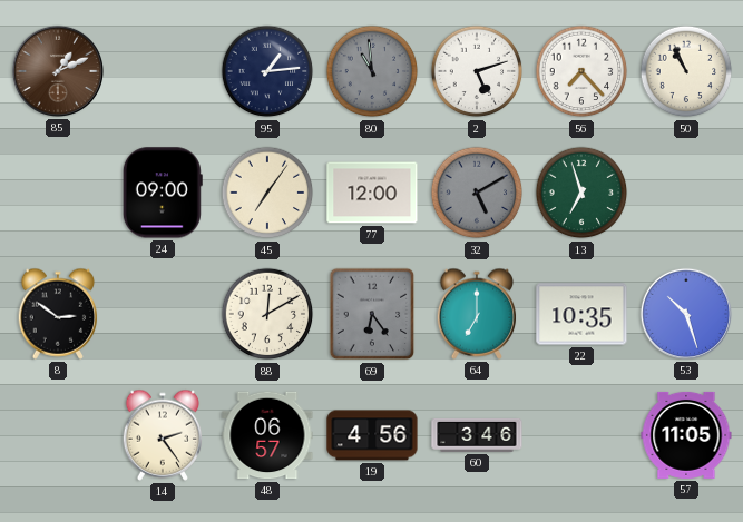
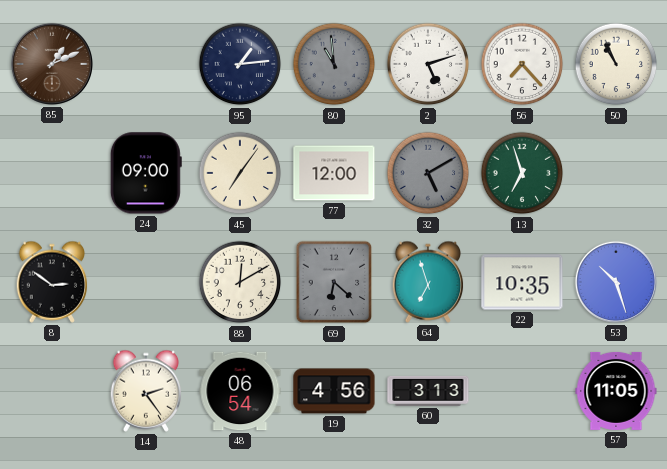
69: 6:24 -> 6:22
64: 7:00 -> 6:57
48: 06:57 -> 06:54
60: 3:46 -> 3:13
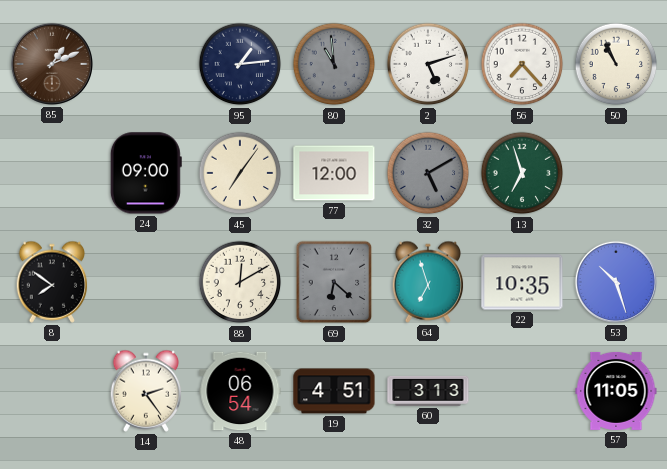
8: 2:51 -> 7:51
19: 4:56 -> 4:51
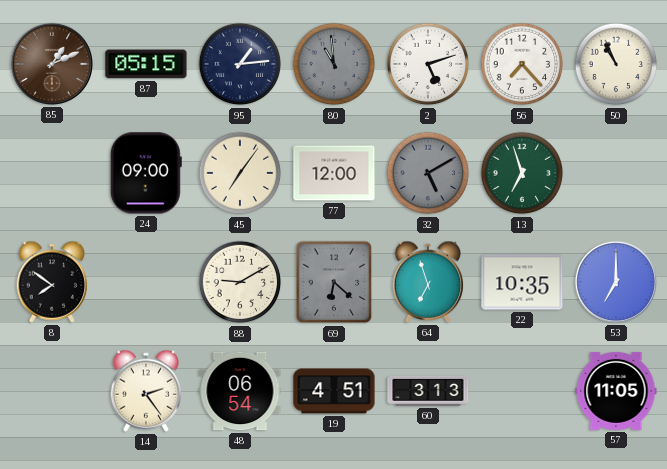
87: none -> 05:15
88: 12:10 -> 9:10
53: 10:27 -> 7:00
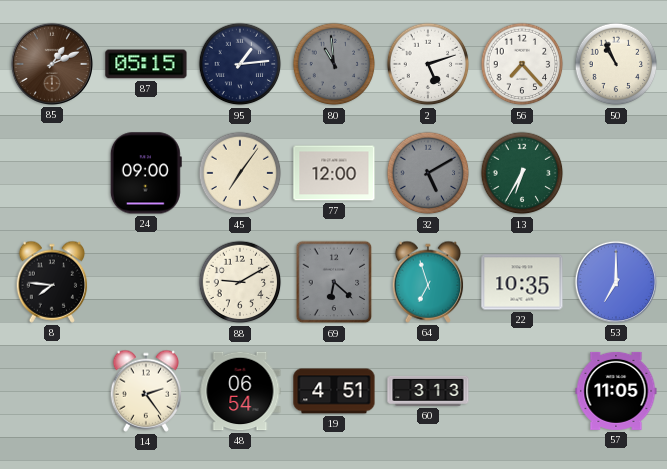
13: 6:57 -> 6:35
8: 7:51 -> 7:46
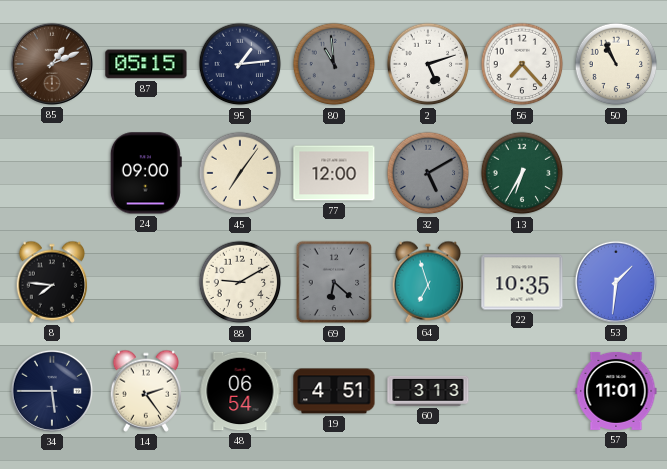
53: 7:00 -> 1:31
34: none -> 5:45
57: 11:05 -> 11:01
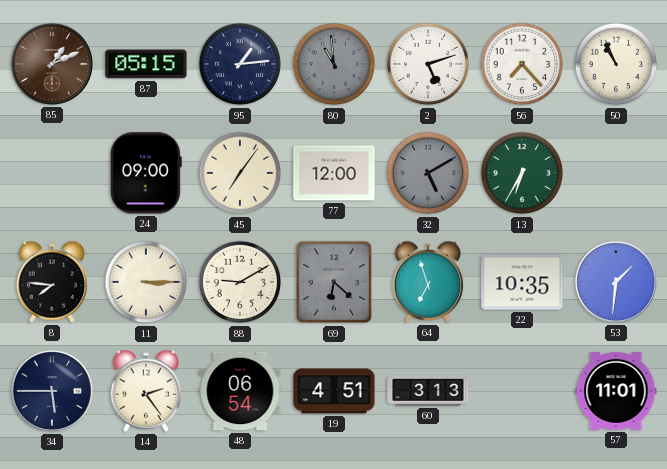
11: none -> 3:15
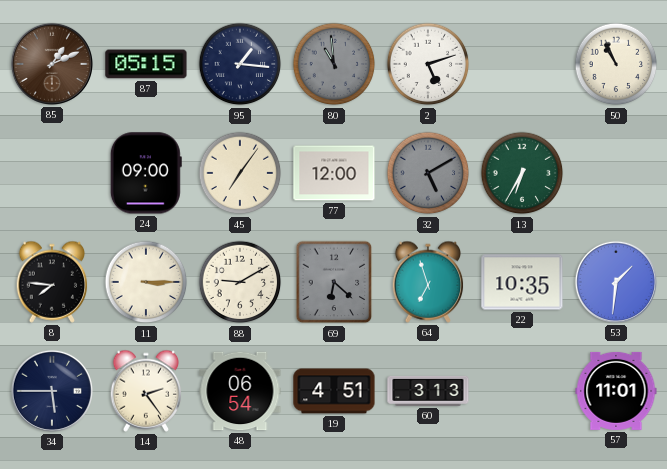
95: 1:14 -> 1:16
56: 7:23 -> none
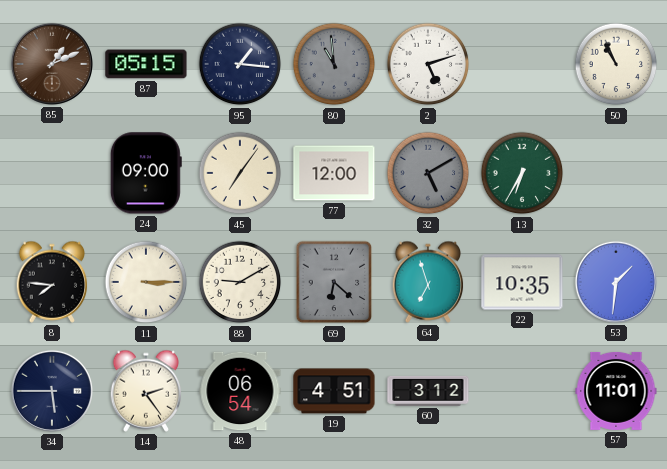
60: 3:13 -> 3:12
